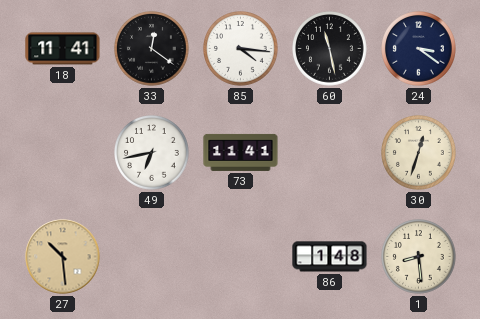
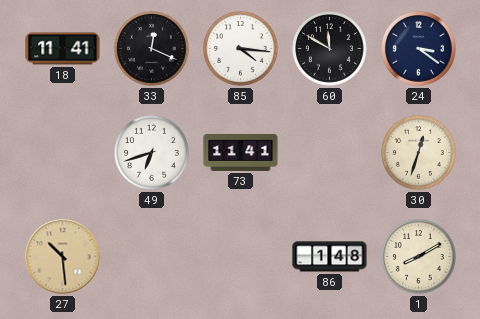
33: 12:21 -> 12:19
60: 11:28 -> 11:50
49: 6:43 -> 6:42
1: 8:29 -> 8:10
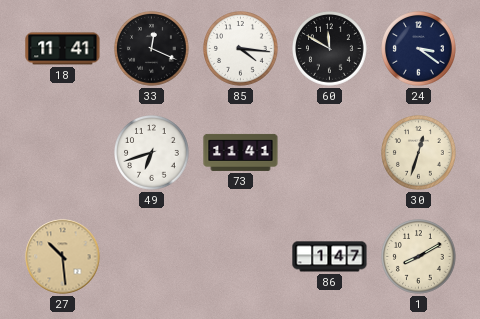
86: 1:48 -> 1:47
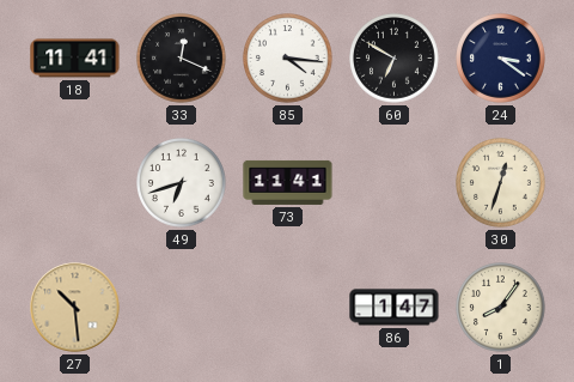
60: 11:50 -> 6:50
1: 8:10 -> 8:06
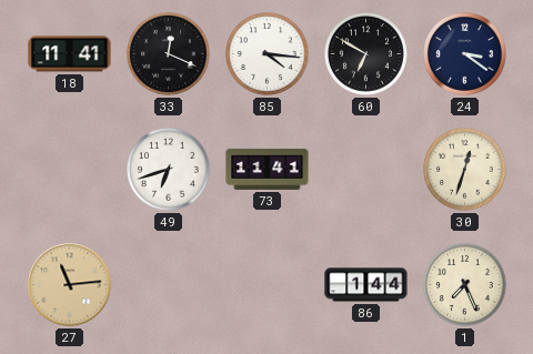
27: 10:29 -> 11:14
86: 1:47 -> 1:44
1: 8:06 -> 7:26
